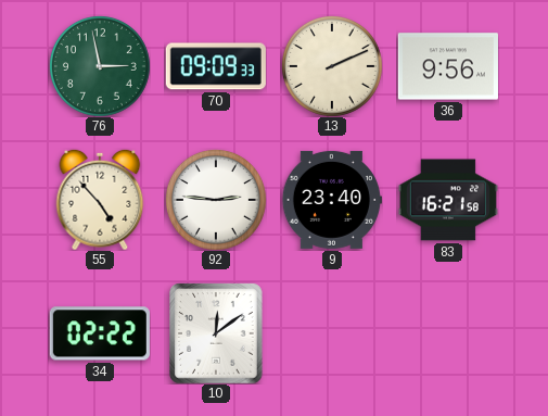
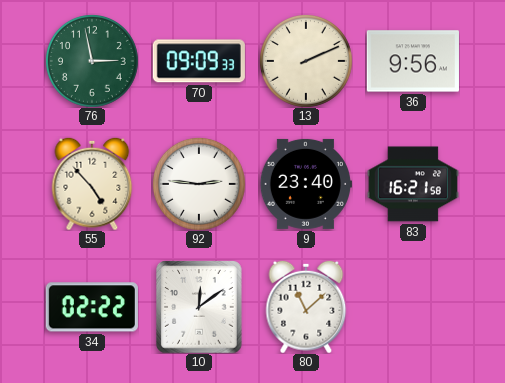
80: none -> 11:08
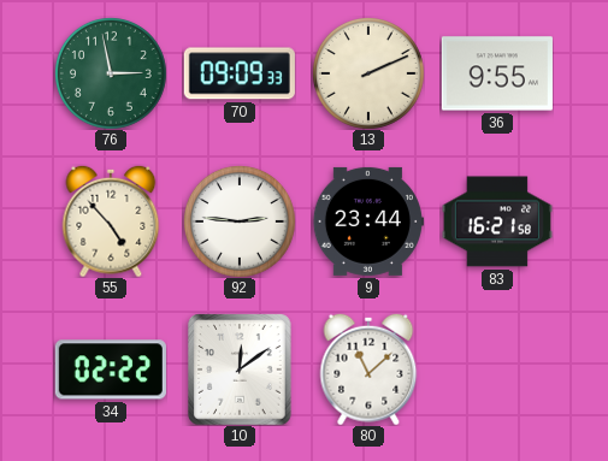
36: 9:56 -> 9:55
9: 23:40 -> 23:44
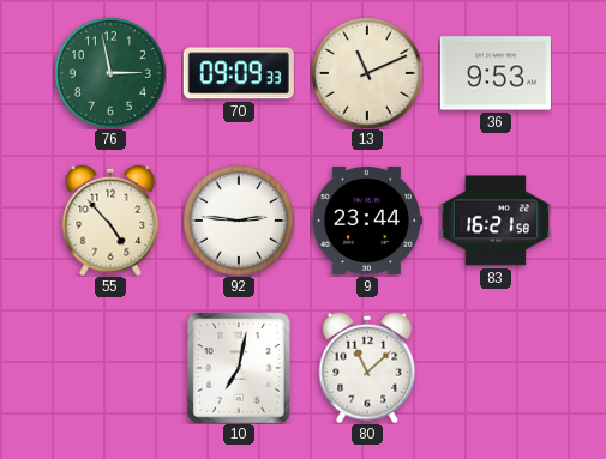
13: 2:11 -> 11:11
36: 9:55 -> 9:53
34: 02:22 -> none
10: 12:09 -> 7:02
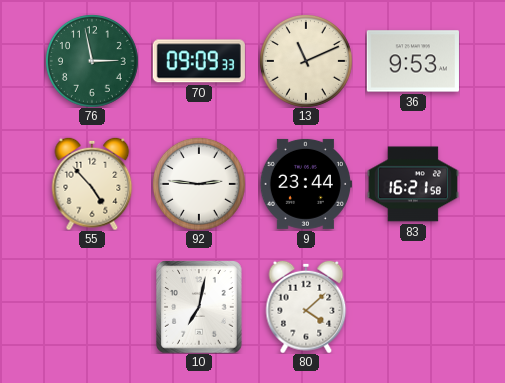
80: 11:08 -> 4:08
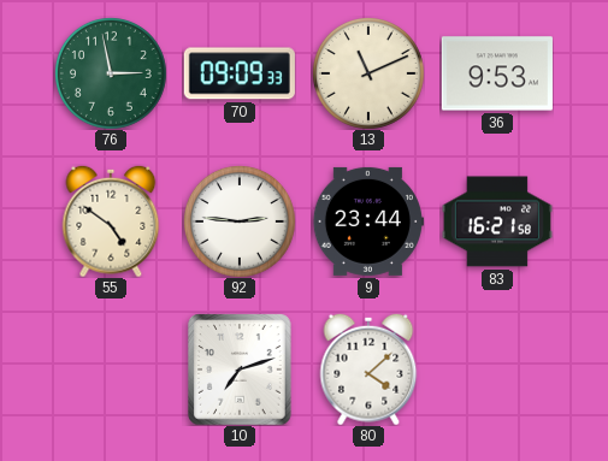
55: 4:53 -> 4:51
10: 7:02 -> 7:12
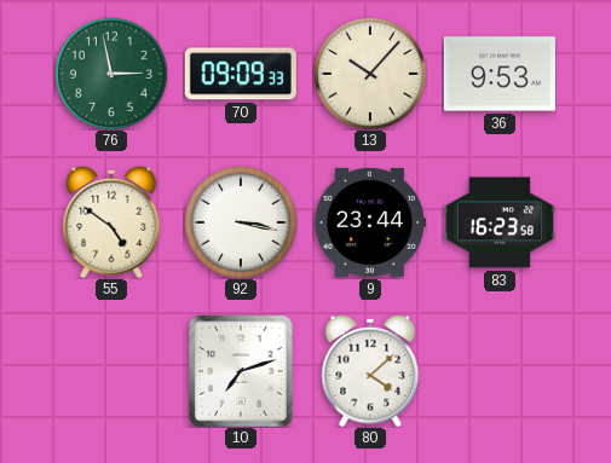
13: 11:11 -> 10:07
92: 2:46 -> 3:17
83: 16:21 -> 16:23
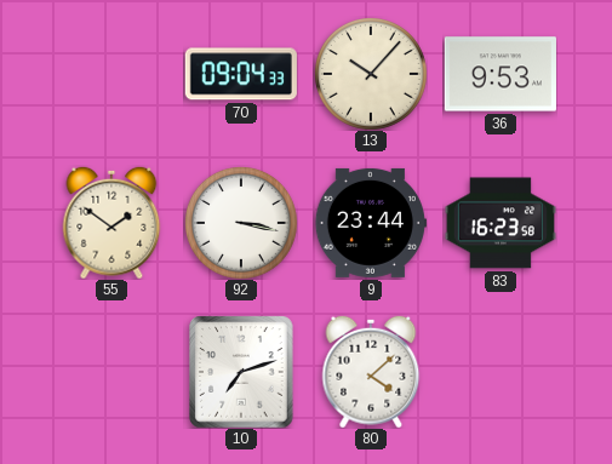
76: 2:58 -> none
70: 09:09 -> 09:04
55: 4:51 -> 1:51
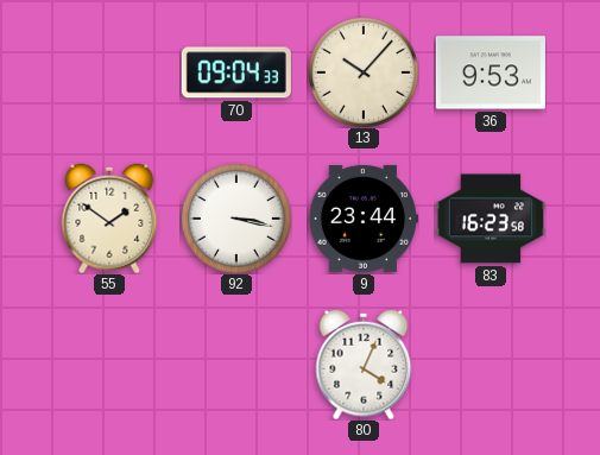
10: 7:12 -> none
80: 4:08 -> 4:04
